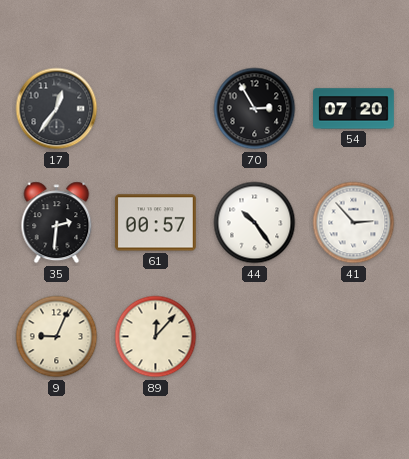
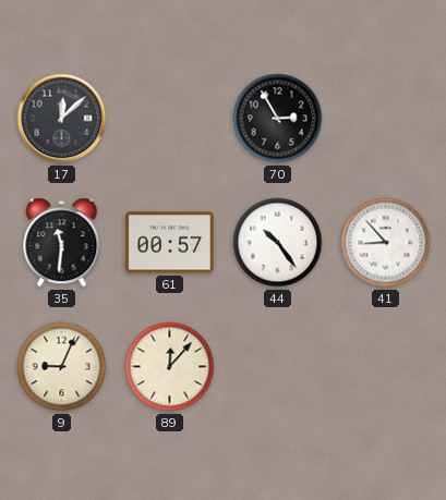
17: 12:36 -> 12:08
54: 07:20 -> none
35: 2:31 -> 11:31
41: 2:53 -> 8:53
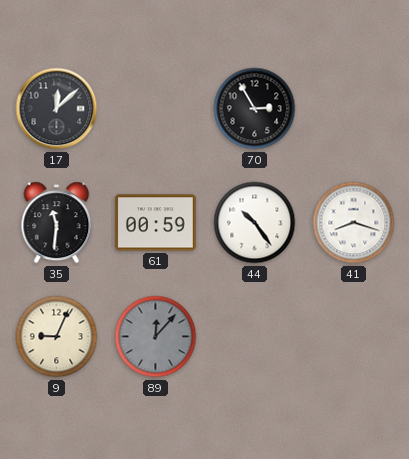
61: 00:57 -> 00:59
41: 8:53 -> 8:18
89 dial: cream -> grey
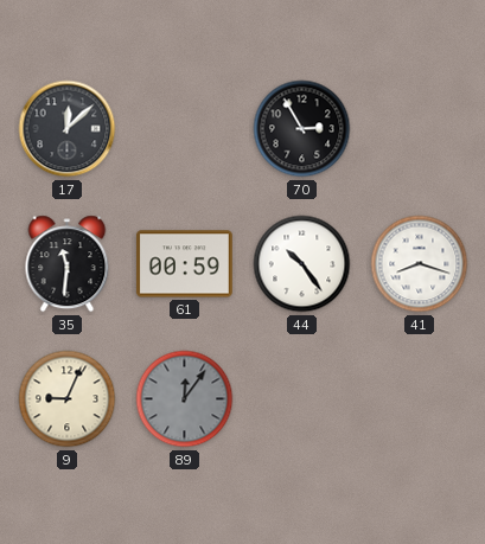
89: 12:07 -> 12:06
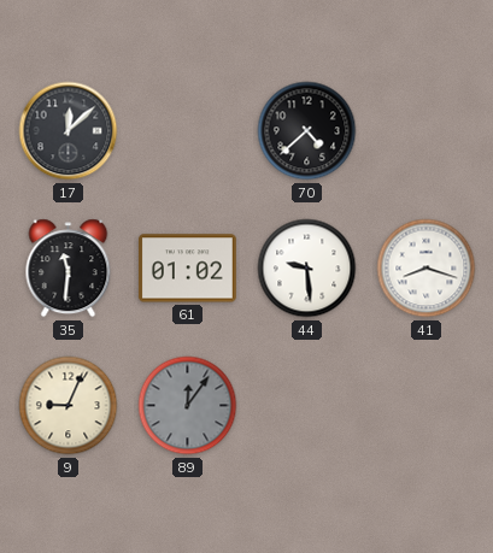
70: 2:55 -> 4:38
61: 00:59 -> 01:02
44: 10:24 -> 9:29
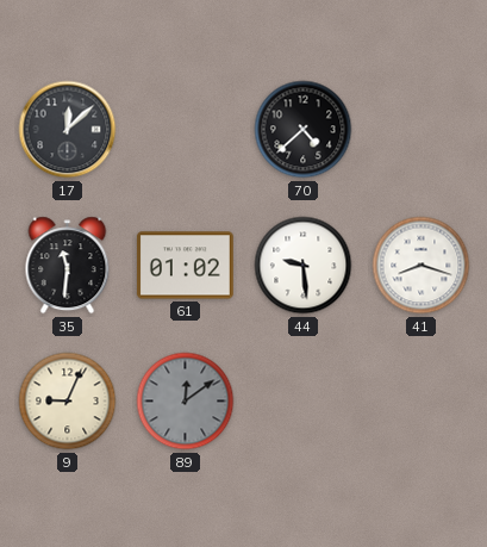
89: 12:06 -> 12:09
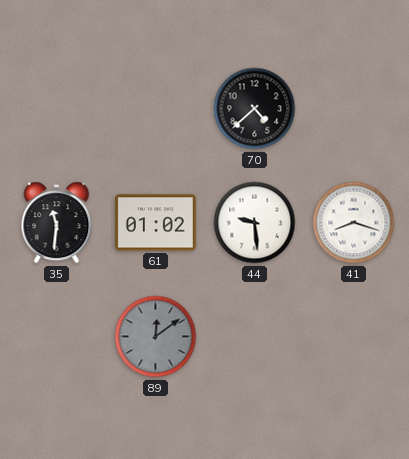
17: 12:08 -> none
9: 9:04 -> none
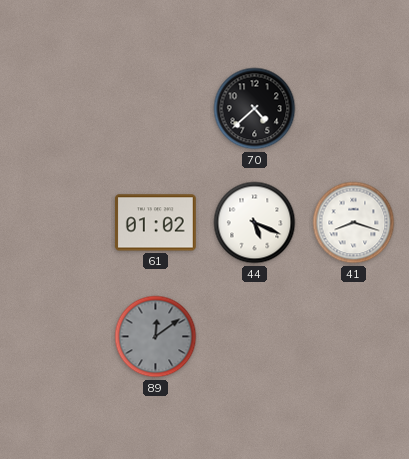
35: 11:31 -> none
44: 9:29 -> 5:19
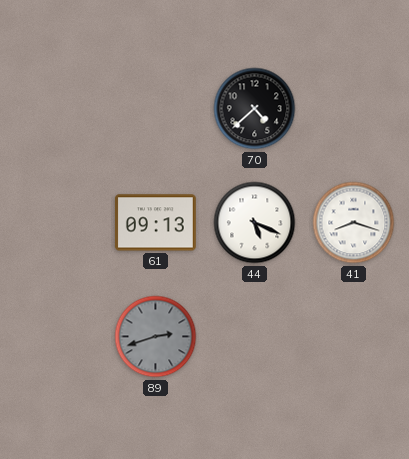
61: 01:02 -> 09:13
89: 12:09 -> 2:42
